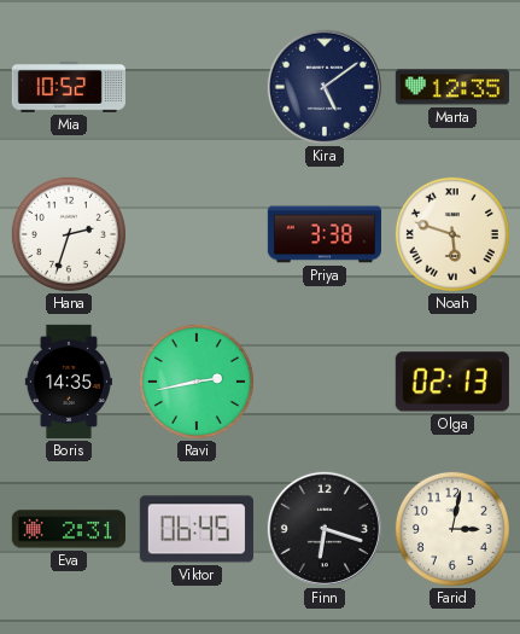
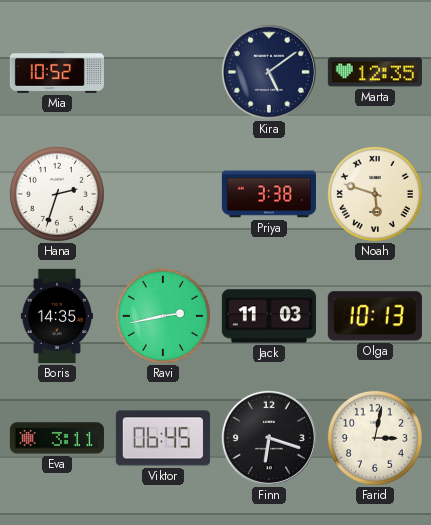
Jack: none -> 11:03
Olga: 02:13 -> 10:13
Eva: 2:31 -> 3:11
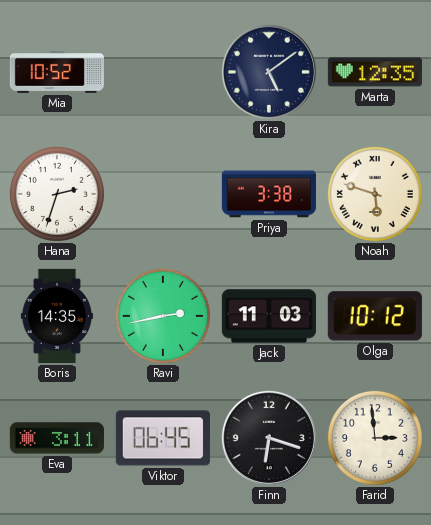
Olga: 10:13 -> 10:12
Farid: 3:02 -> 2:59
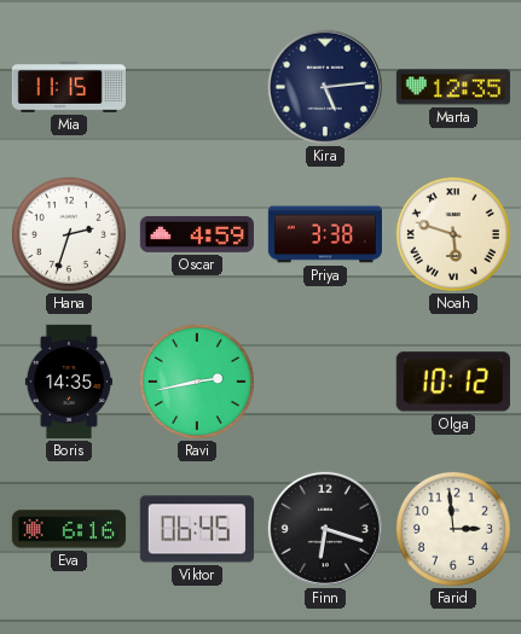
Mia: 10:52 -> 11:15
Kira: 5:09 -> 5:14
Oscar: none -> 4:59
Jack: 11:03 -> none
Eva: 3:11 -> 6:16
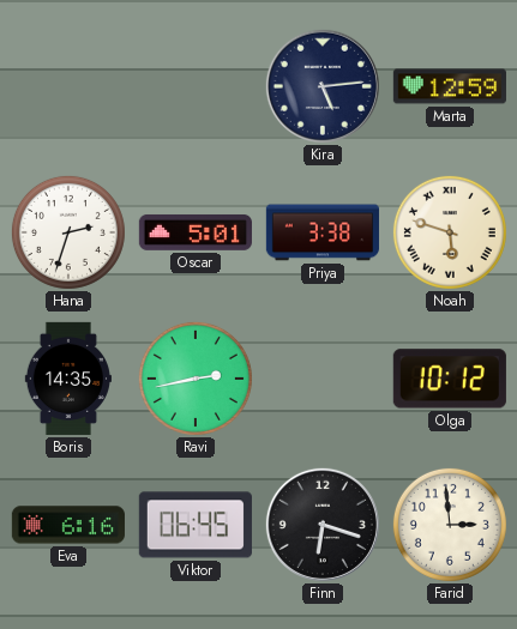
Mia: 11:15 -> none
Marta: 12:35 -> 12:59
Oscar: 4:59 -> 5:01
